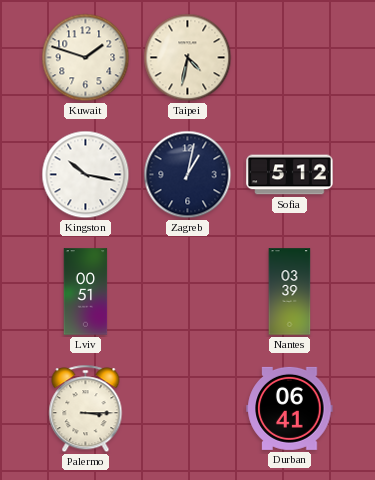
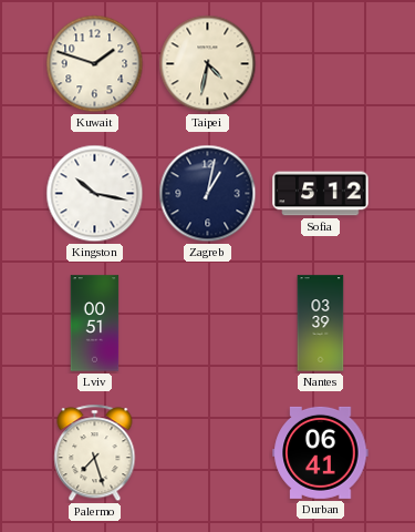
Palermo: 3:15 -> 7:27
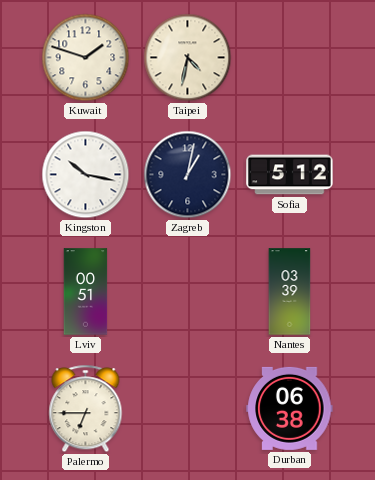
Palermo: 7:27 -> 6:45
Durban: 06:41 -> 06:38
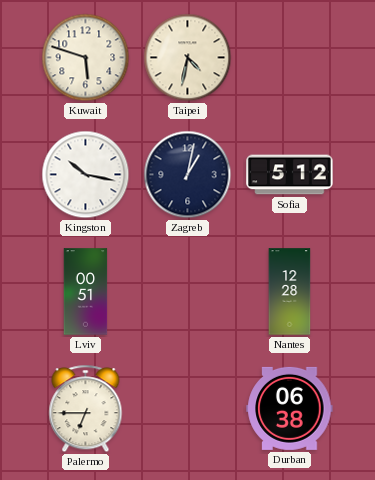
Kuwait: 1:48 -> 5:48
Nantes: 03:39 -> 12:28
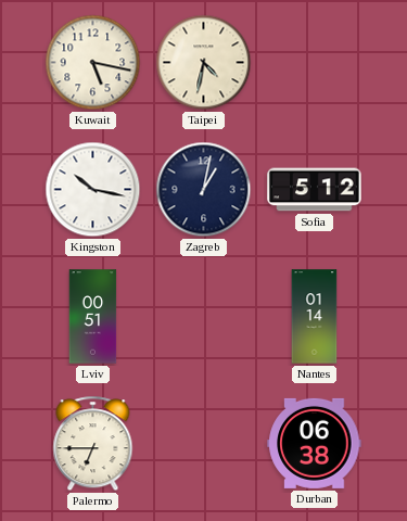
Kuwait: 5:48 -> 5:17
Nantes: 12:28 -> 01:14
